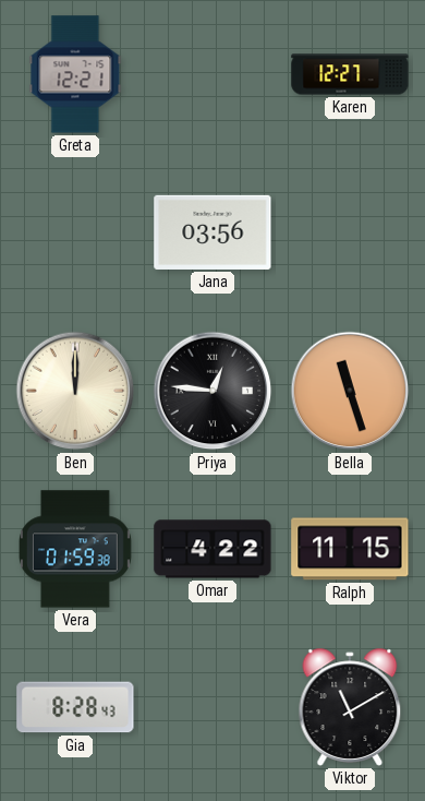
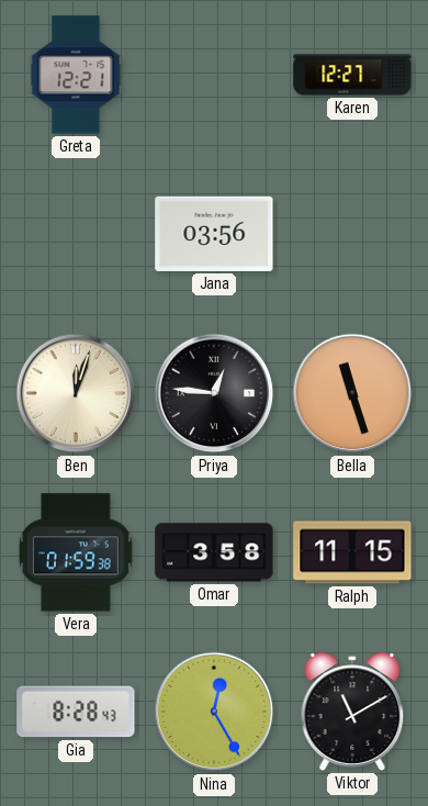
Ben: 12:00 -> 12:03
Omar: 4:22 -> 3:58
Nina: none -> 12:25
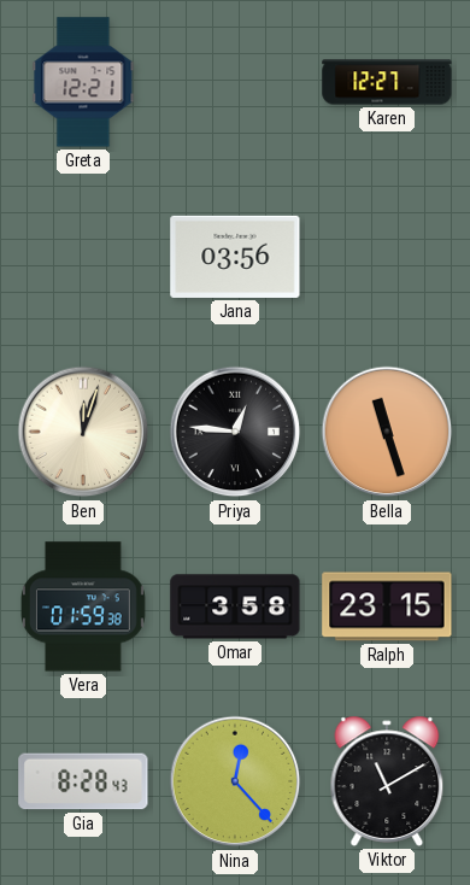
Ralph: 11:15 -> 23:15
Nina: 12:25 -> 12:23
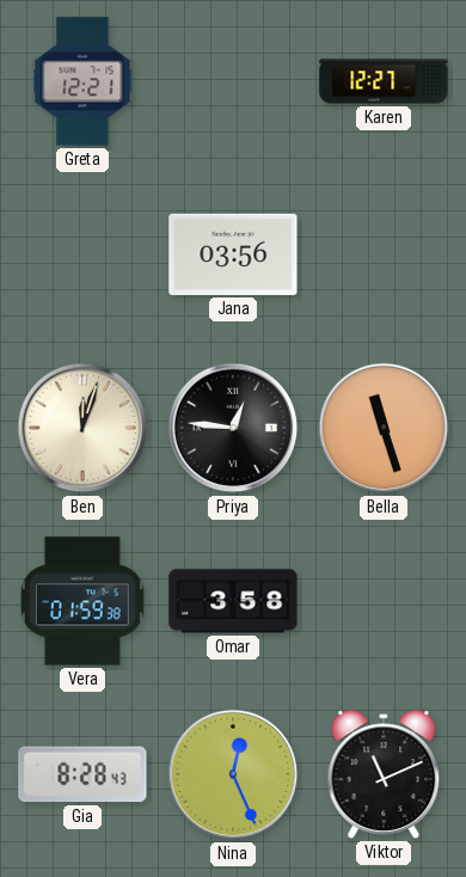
Ralph: 23:15 -> none
Nina: 12:23 -> 12:26
Viktor: 11:10 -> 11:11
